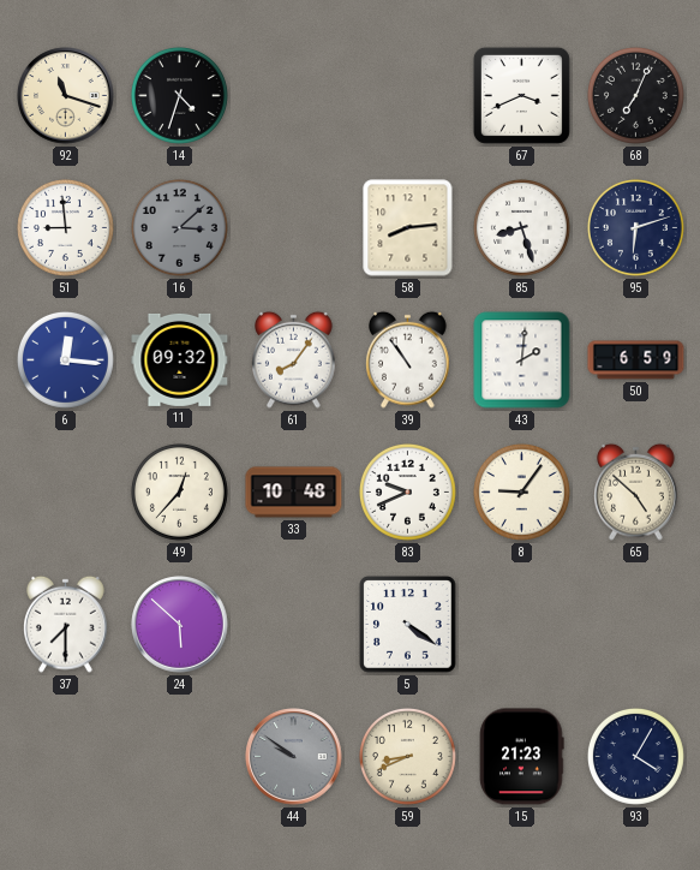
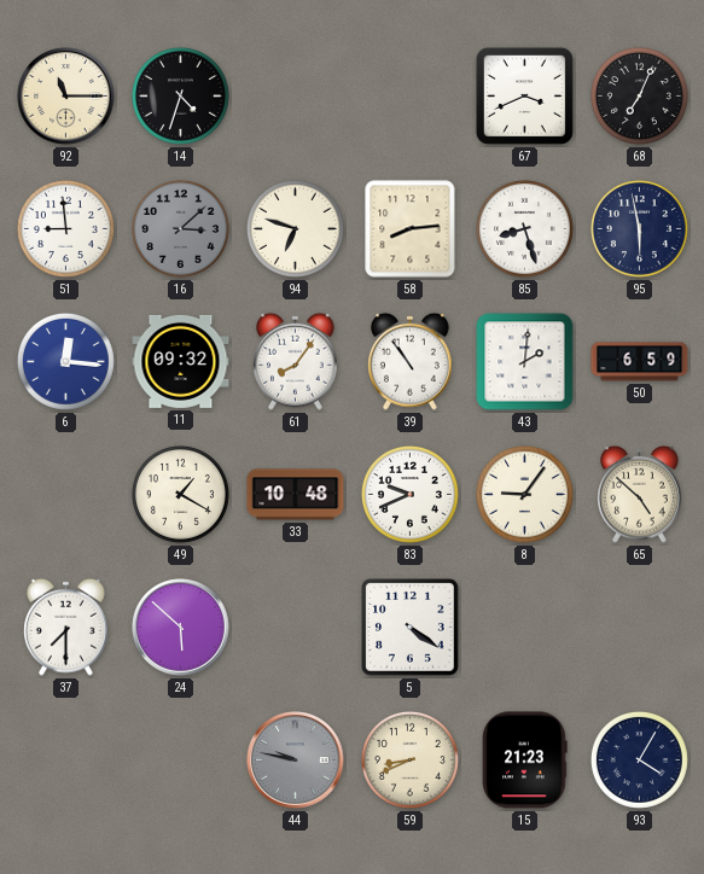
92: 11:18 -> 11:15
94: none -> 6:48
95: 6:12 -> 5:58
49: 12:37 -> 1:20
44: 9:51 -> 9:47
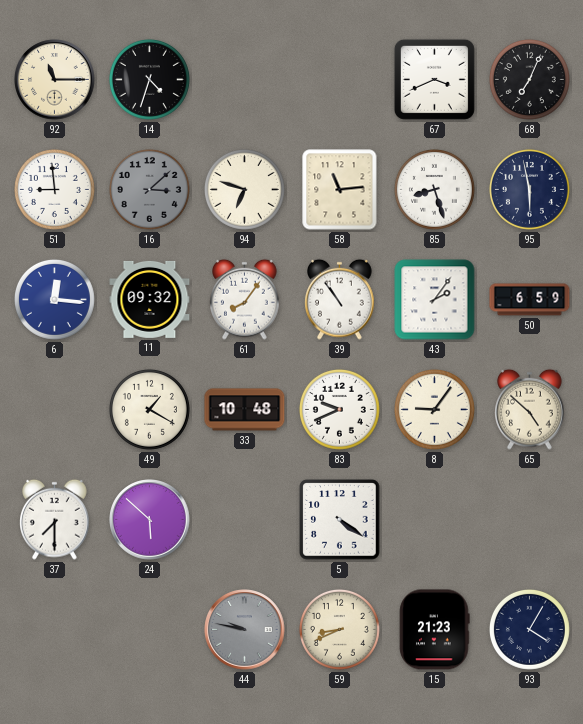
58: 8:14 -> 11:14
43: 2:01 -> 2:06
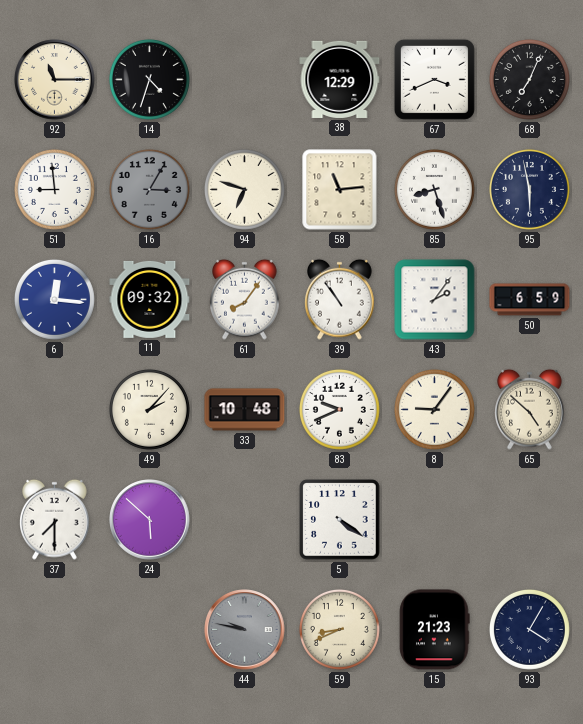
38: none -> 12:29
16: 3:08 -> 3:05
49: 1:20 -> 2:07
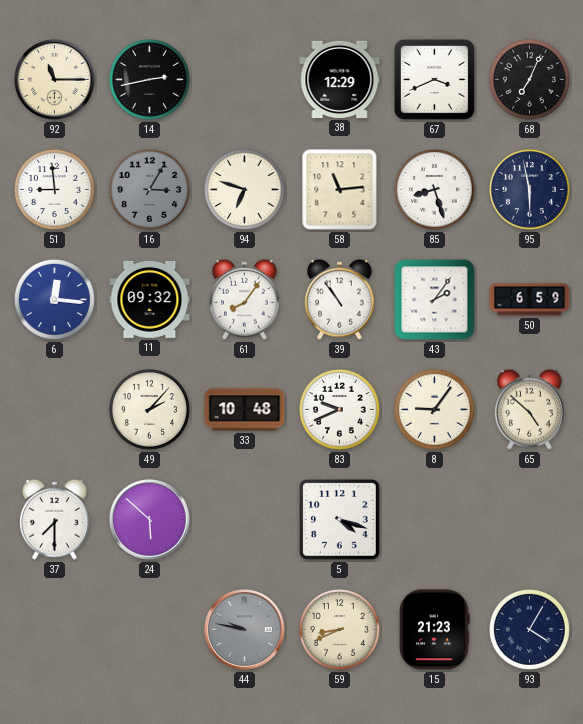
14: 4:33 -> 2:43
5: 4:21 -> 4:18
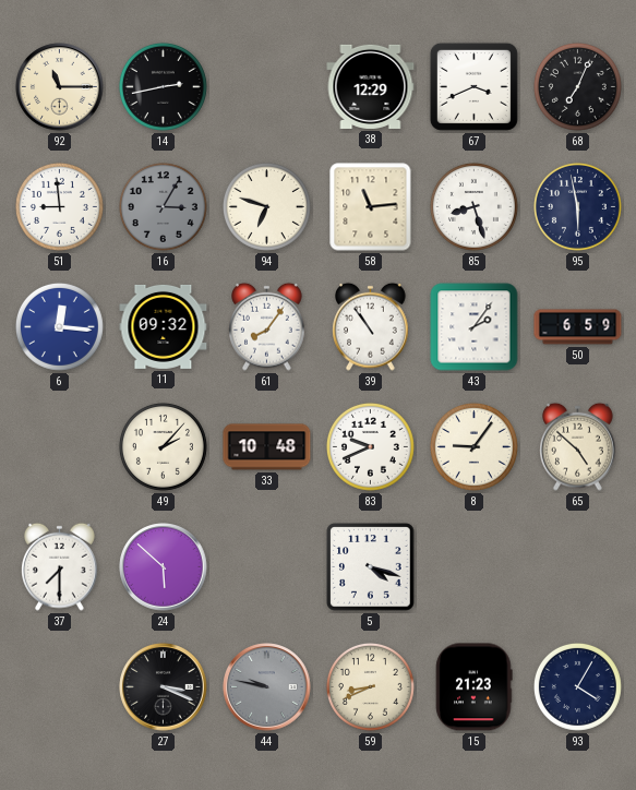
27: none -> 3:19
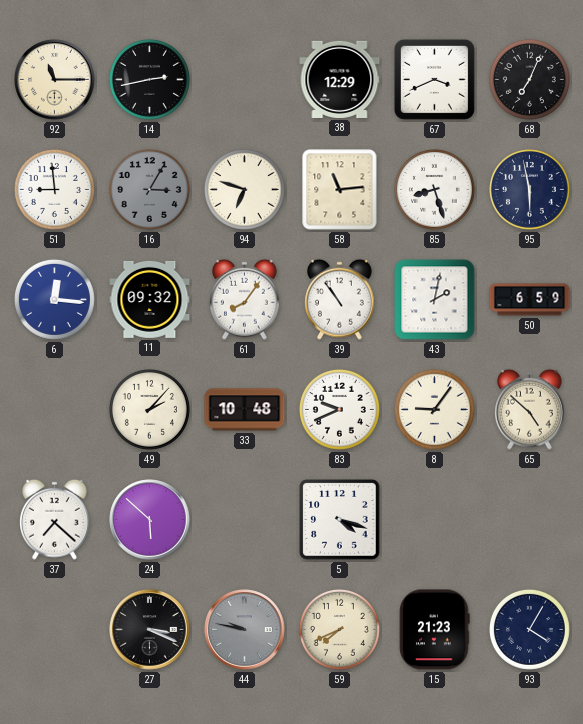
43: 2:06 -> 2:02
37: 7:30 -> 7:22
59: 8:41 -> 7:41
